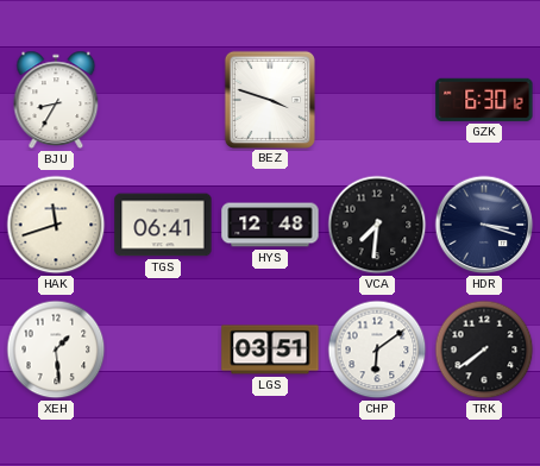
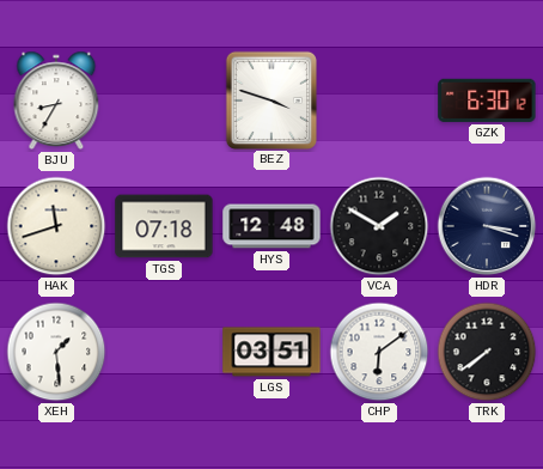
TGS: 06:41 -> 07:18
VCA: 7:31 -> 1:50
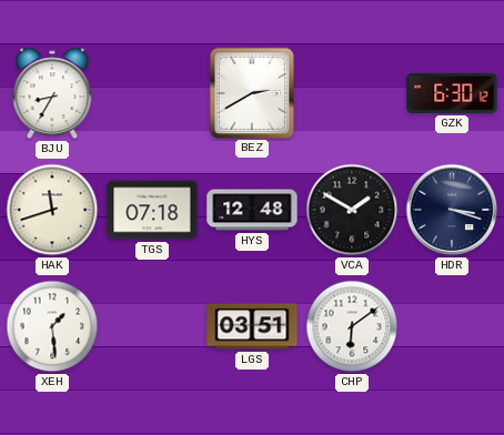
BEZ: 3:48 -> 2:40
TRK: 7:39 -> none
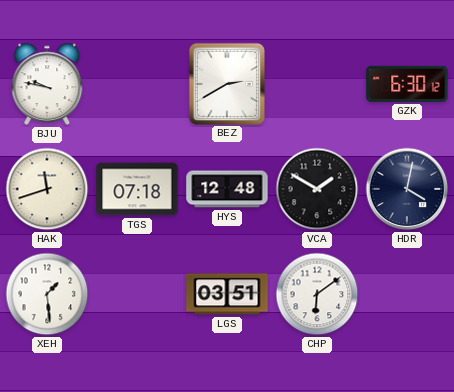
BJU: 8:35 -> 9:47
HDR: 3:18 -> 4:02
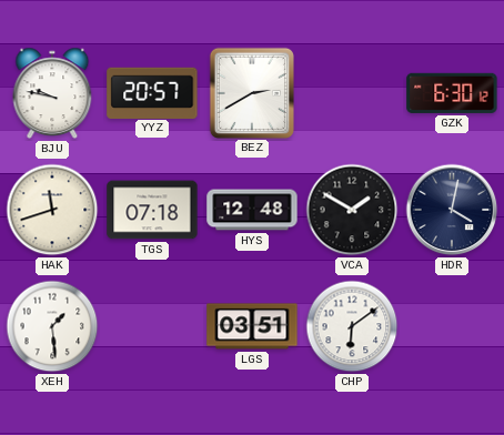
YYZ: none -> 20:57
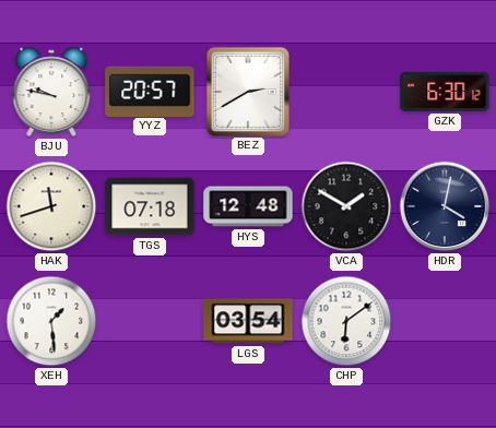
LGS: 03:51 -> 03:54
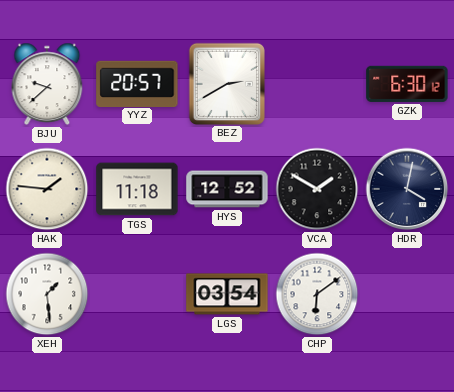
BJU: 9:47 -> 9:38
HAK: 11:42 -> 1:46
TGS: 07:18 -> 11:18
HYS: 12:48 -> 12:52
